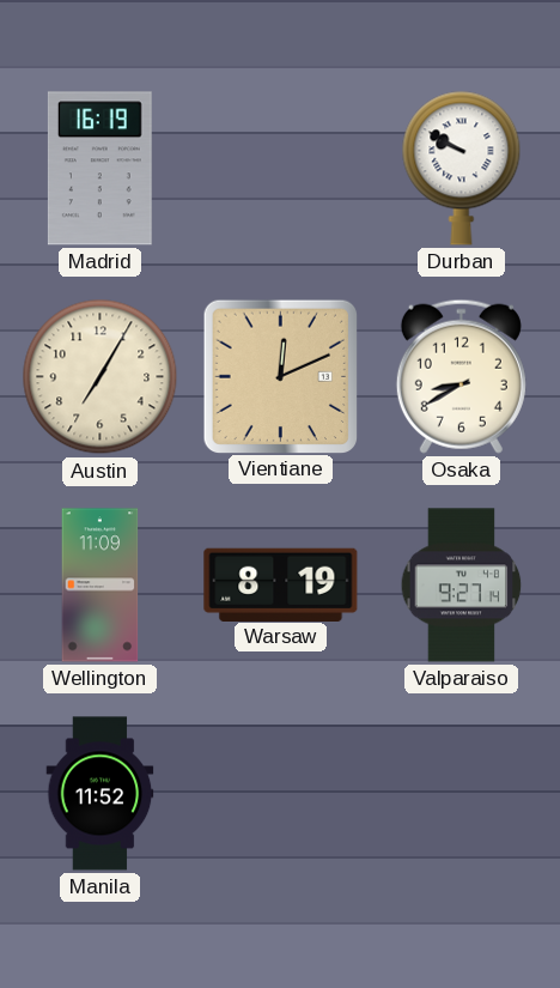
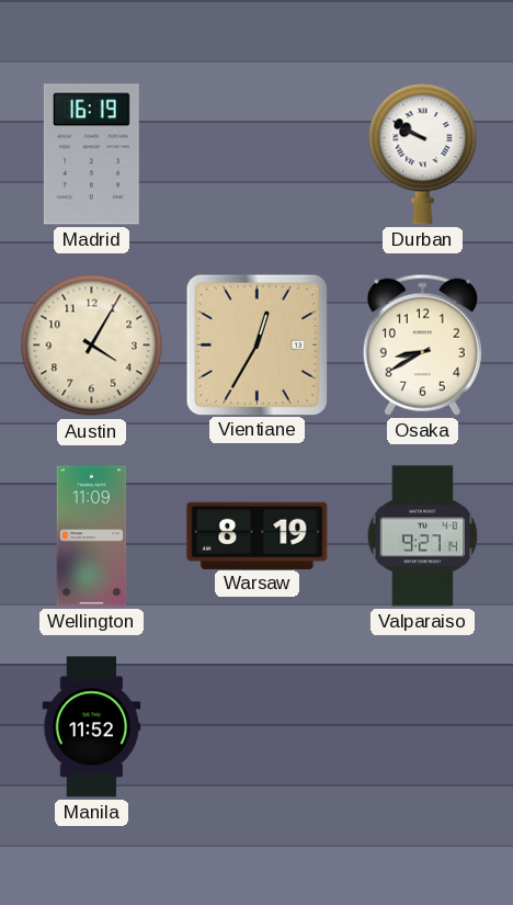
Austin: 7:05 -> 4:05
Vientiane: 12:11 -> 12:35
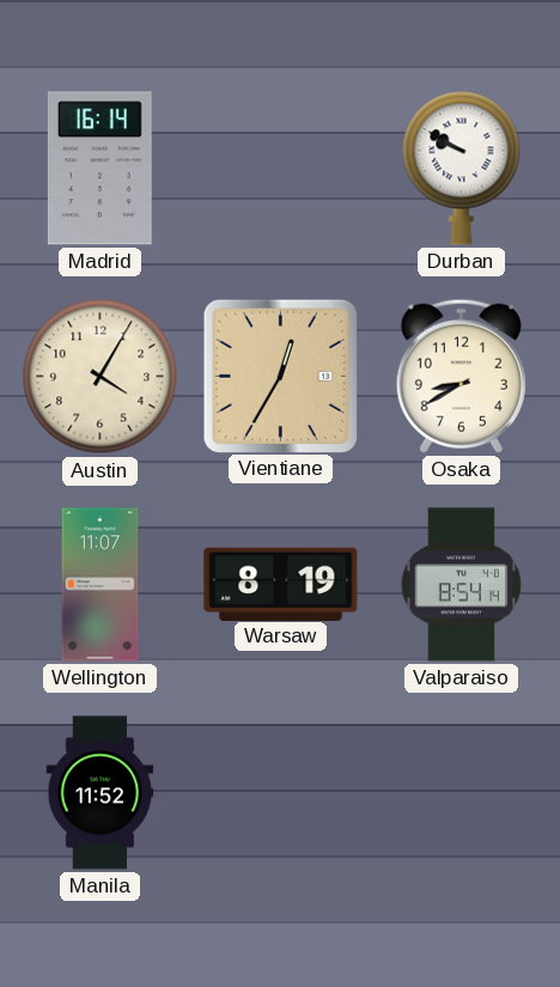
Madrid: 16:19 -> 16:14
Wellington: 11:09 -> 11:07
Valparaiso: 9:27 -> 8:54
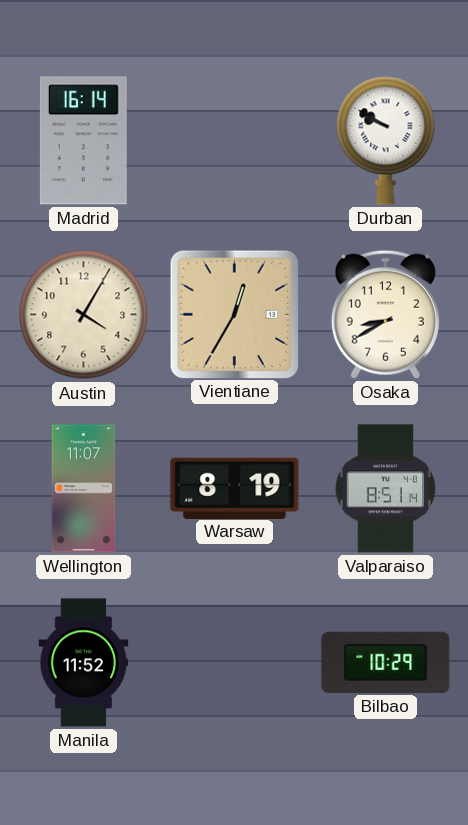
Valparaiso: 8:54 -> 8:51
Bilbao: none -> 10:29
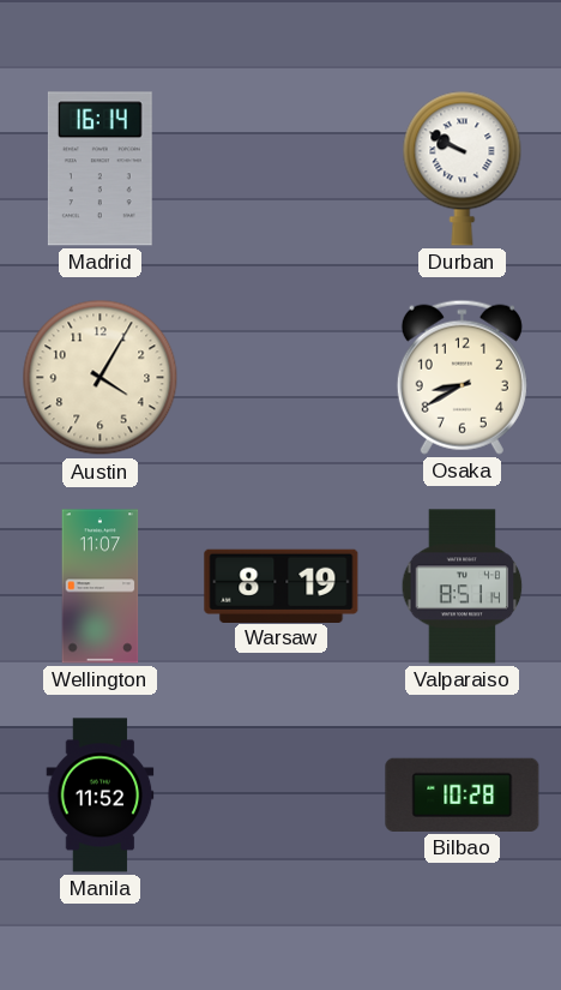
Vientiane: 12:35 -> none
Bilbao: 10:29 -> 10:28
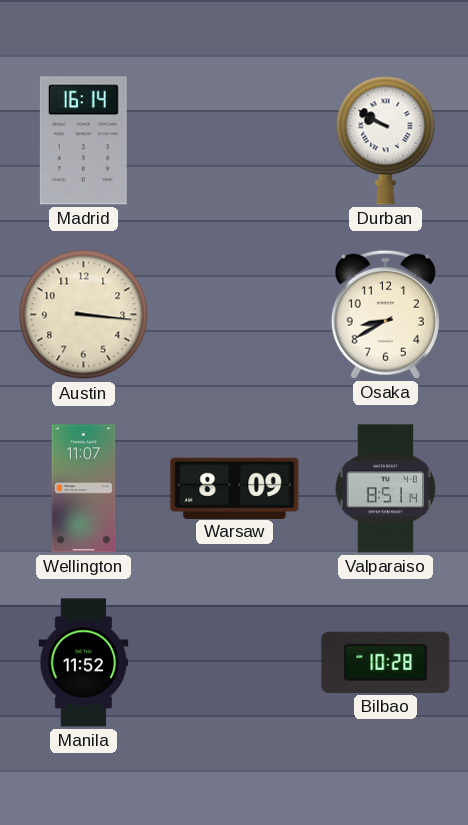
Austin: 4:05 -> 3:16
Warsaw: 8:19 -> 8:09
